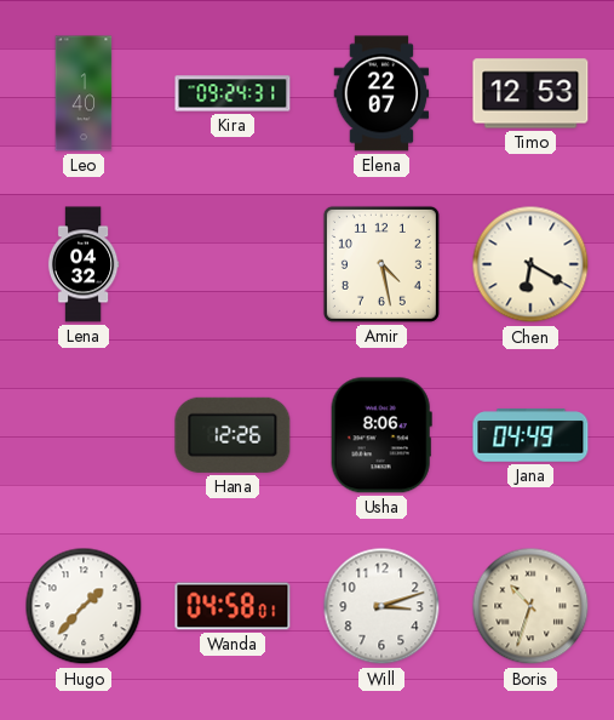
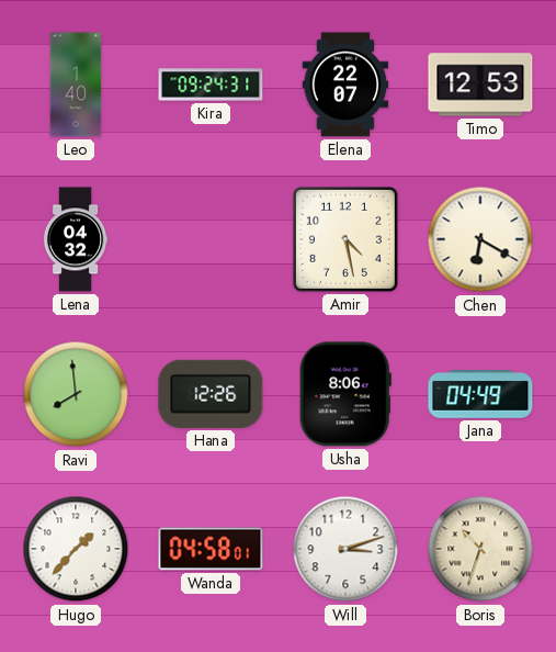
Ravi: none -> 7:59
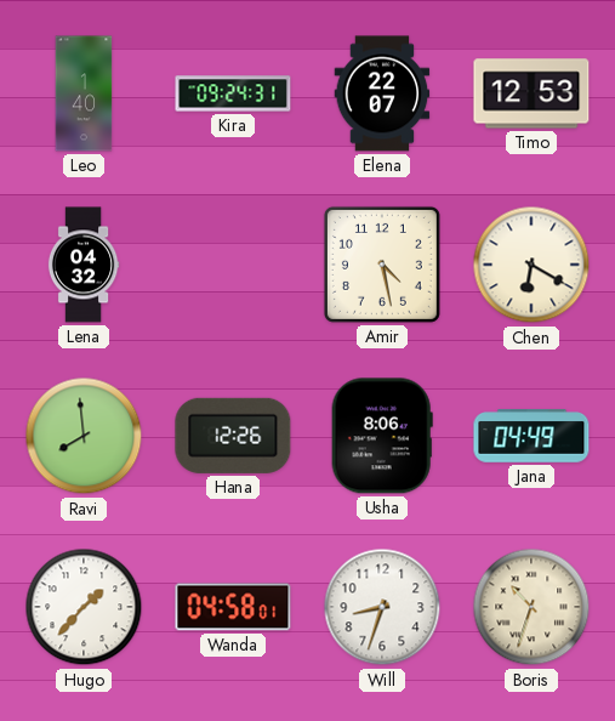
Will: 3:12 -> 8:33
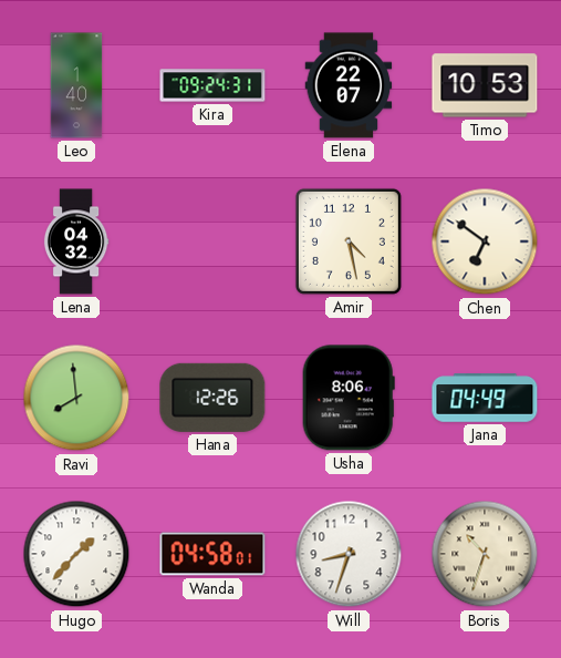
Timo: 12:53 -> 10:53
Chen: 6:20 -> 6:51
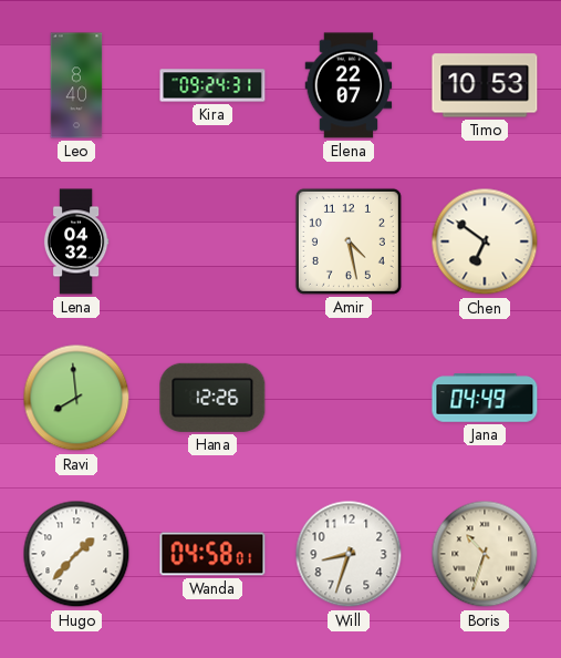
Leo: 1:40 -> 8:40
Usha: 8:06 -> none
